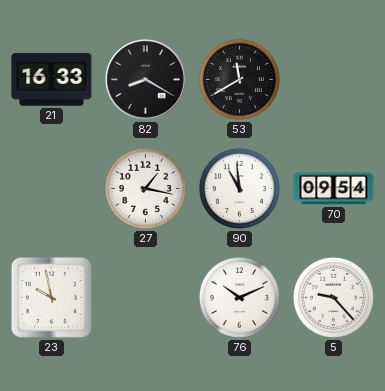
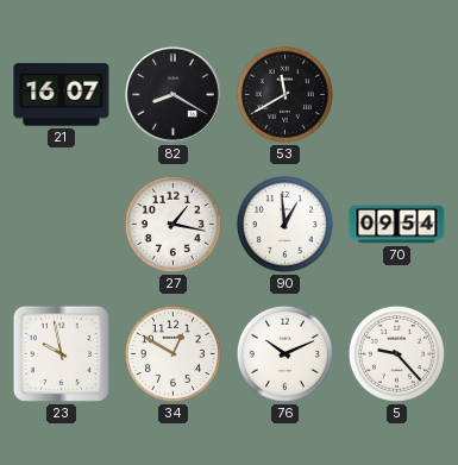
21: 16:33 -> 16:07
90: 10:59 -> 12:59
34: none -> 12:50
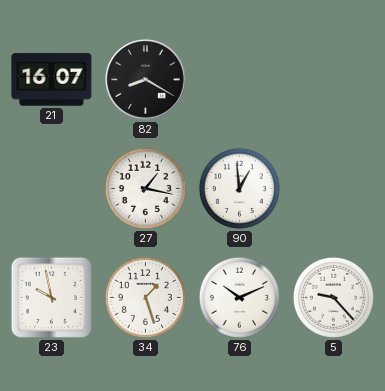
53: 11:40 -> none
70: 09:54 -> none
34: 12:50 -> 1:27
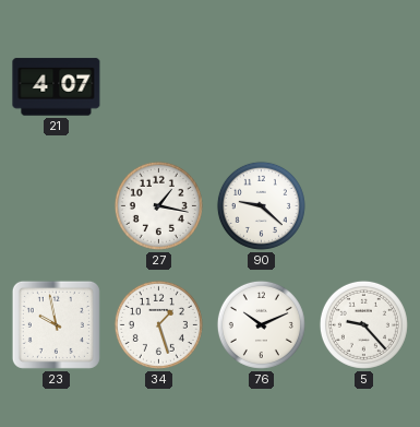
21: 16:07 -> 4:07
82: 8:20 -> none
90: 12:59 -> 9:22
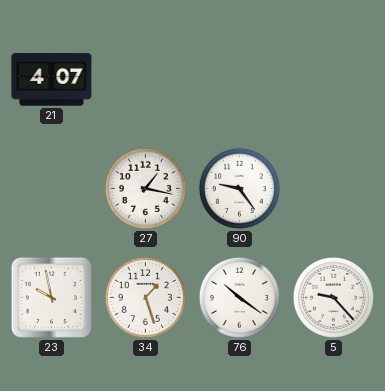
90: 9:22 -> 9:24
76: 10:11 -> 10:21
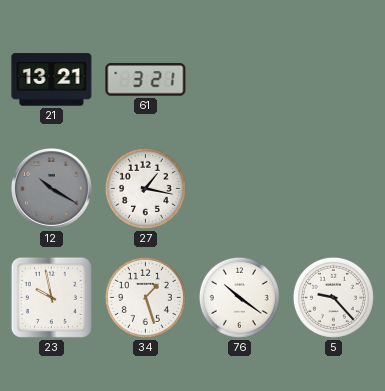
21: 4:07 -> 13:21
61: none -> 3:21
12: none -> 10:20
90: 9:24 -> none
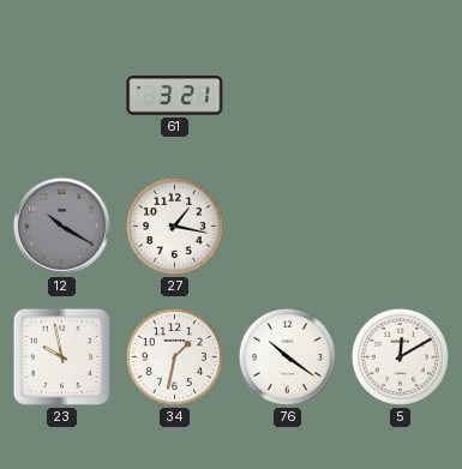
21: 13:21 -> none
34: 1:27 -> 1:32
5: 9:23 -> 12:10
